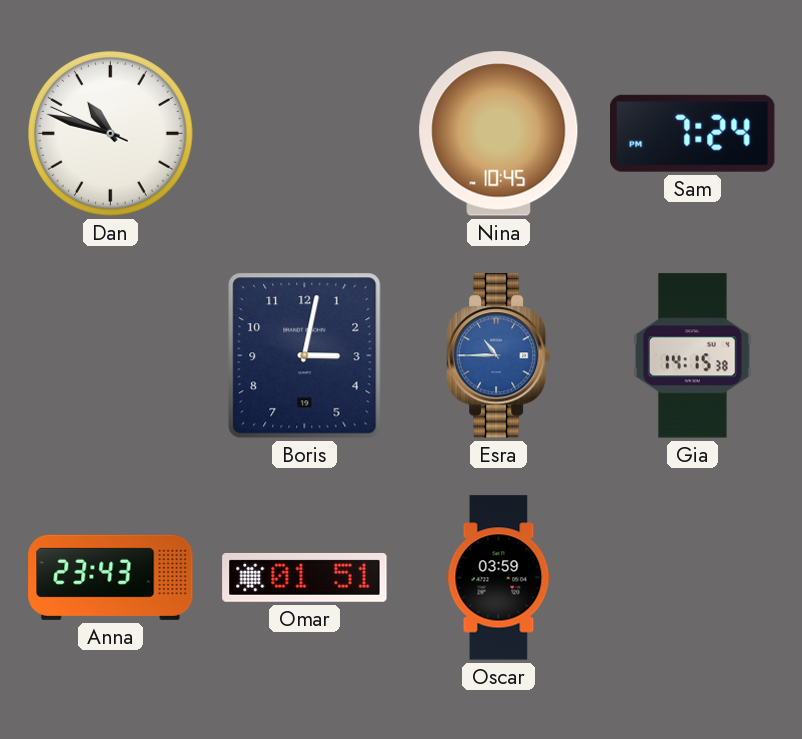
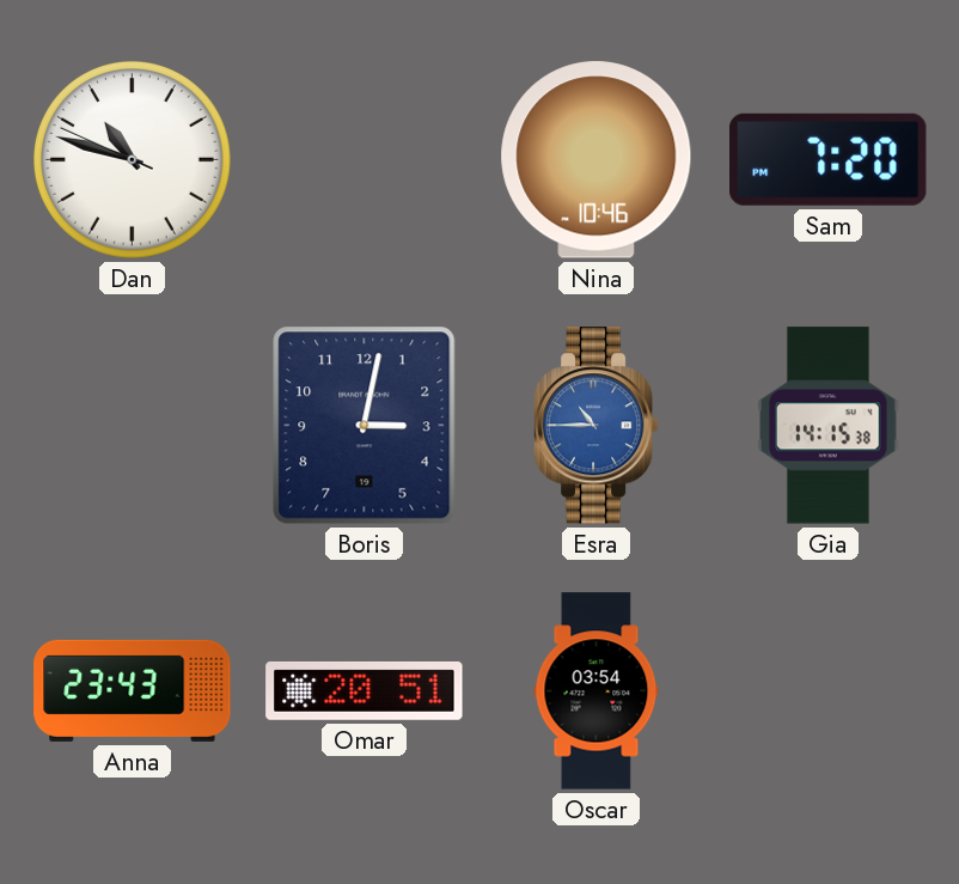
Nina: 10:45 -> 10:46
Sam: 7:24 -> 7:20
Omar: 01:51 -> 20:51
Oscar: 03:59 -> 03:54
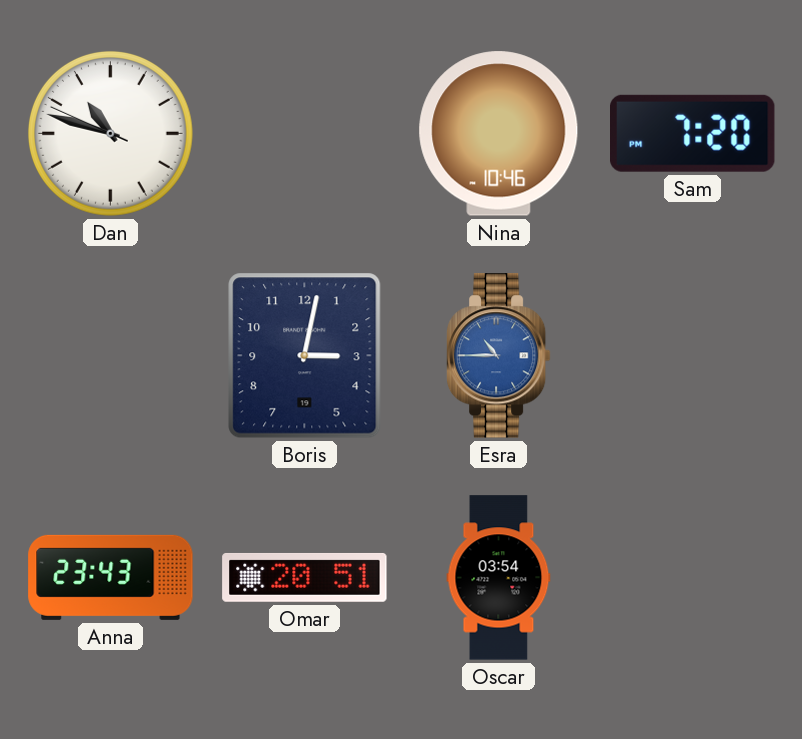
Gia: 14:15 -> none
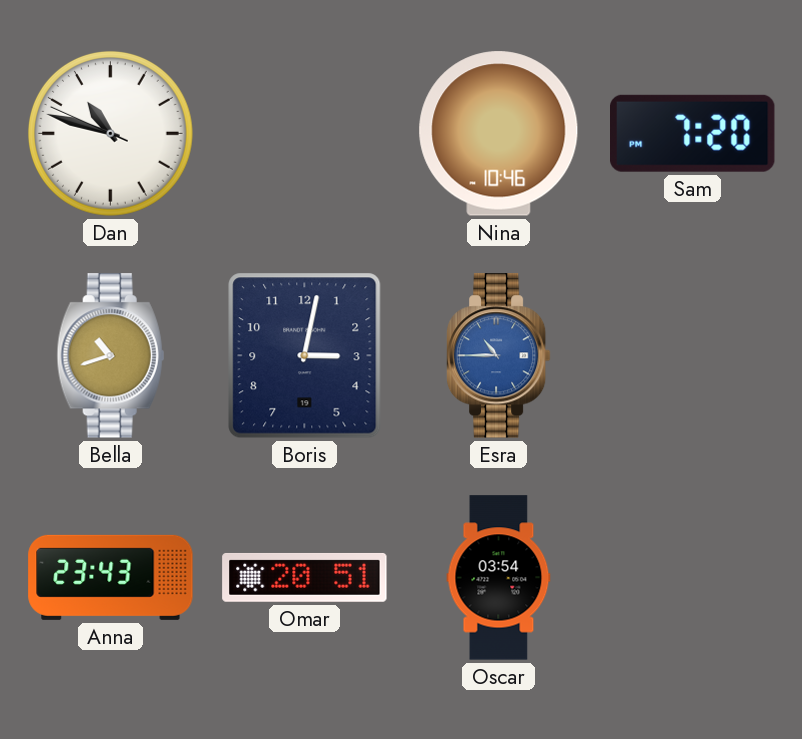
Bella: none -> 10:42
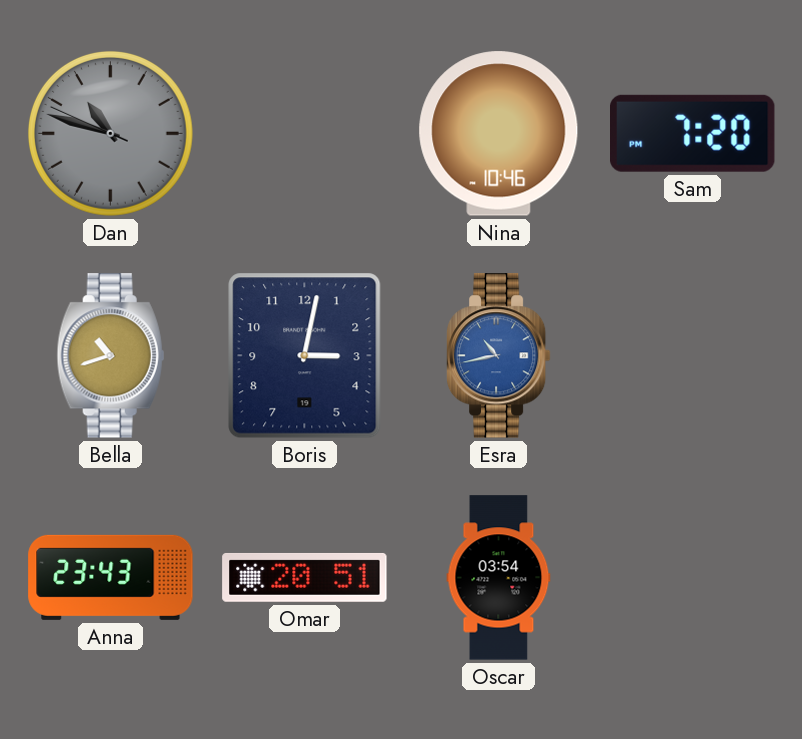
Dan dial: white -> grey
Esra: 10:45 -> 10:43
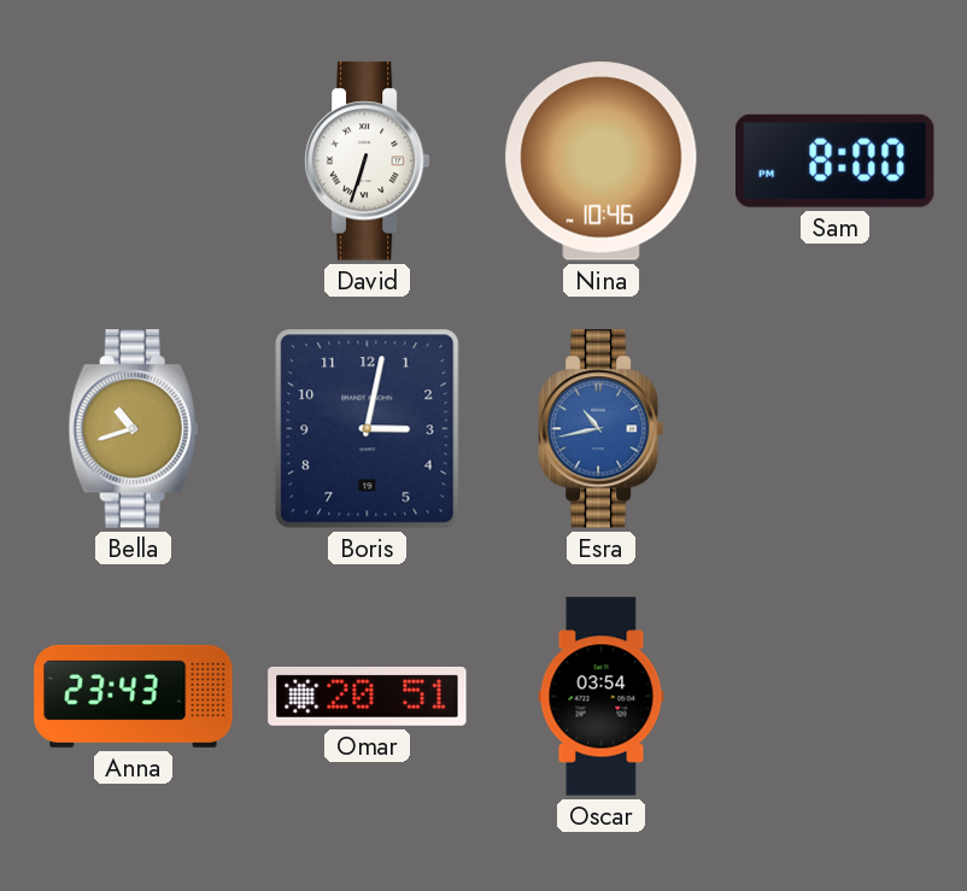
Dan: 10:47 -> none
David: none -> 6:33
Sam: 7:20 -> 8:00
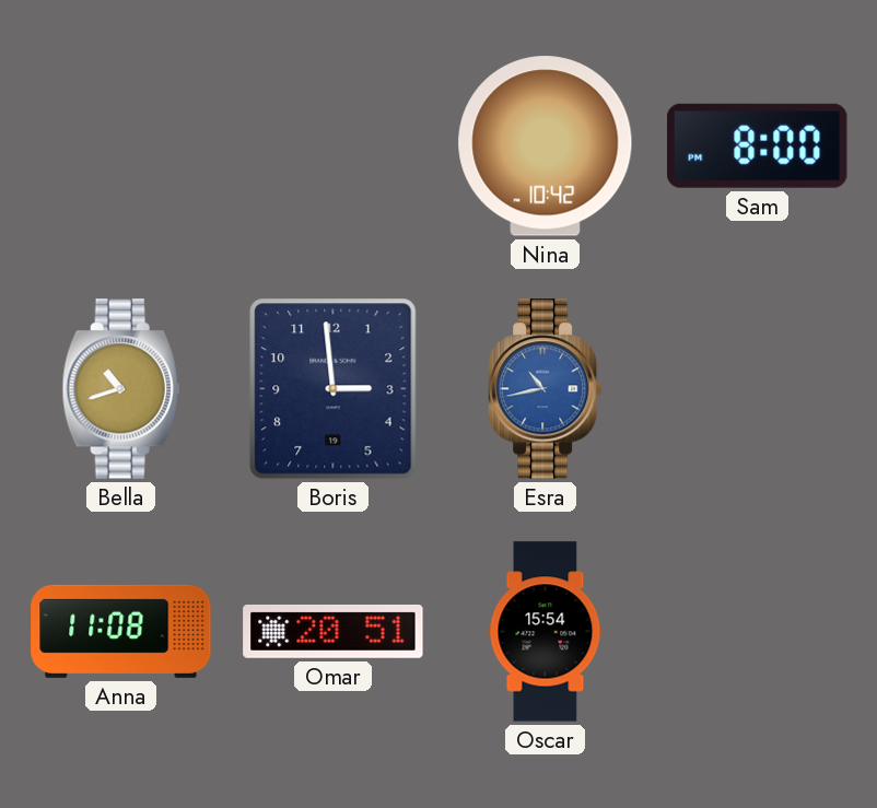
David: 6:33 -> none
Nina: 10:46 -> 10:42
Boris: 3:02 -> 2:59
Anna: 23:43 -> 11:08
Oscar: 03:54 -> 15:54
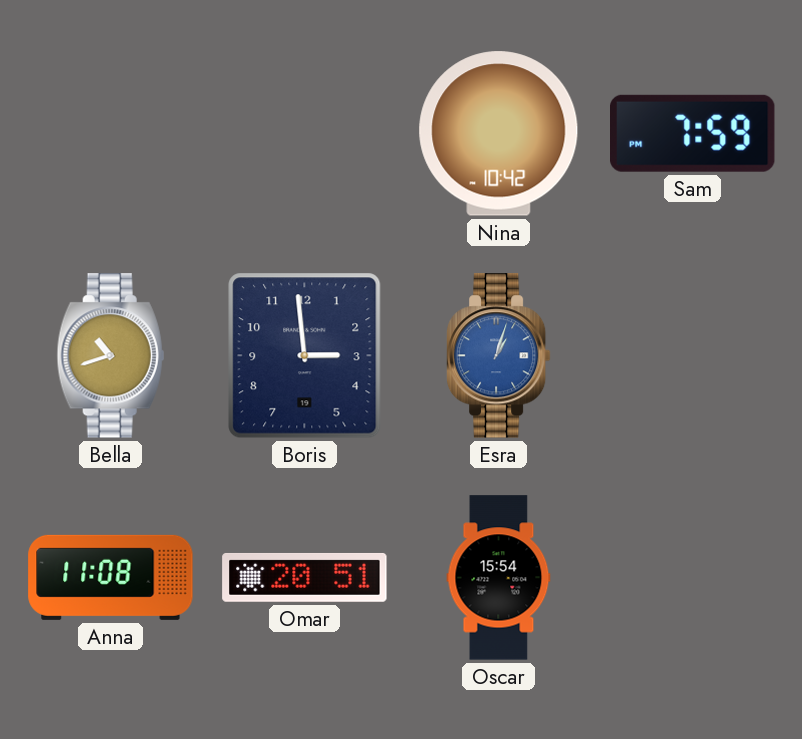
Sam: 8:00 -> 7:59
Esra: 10:43 -> 1:03
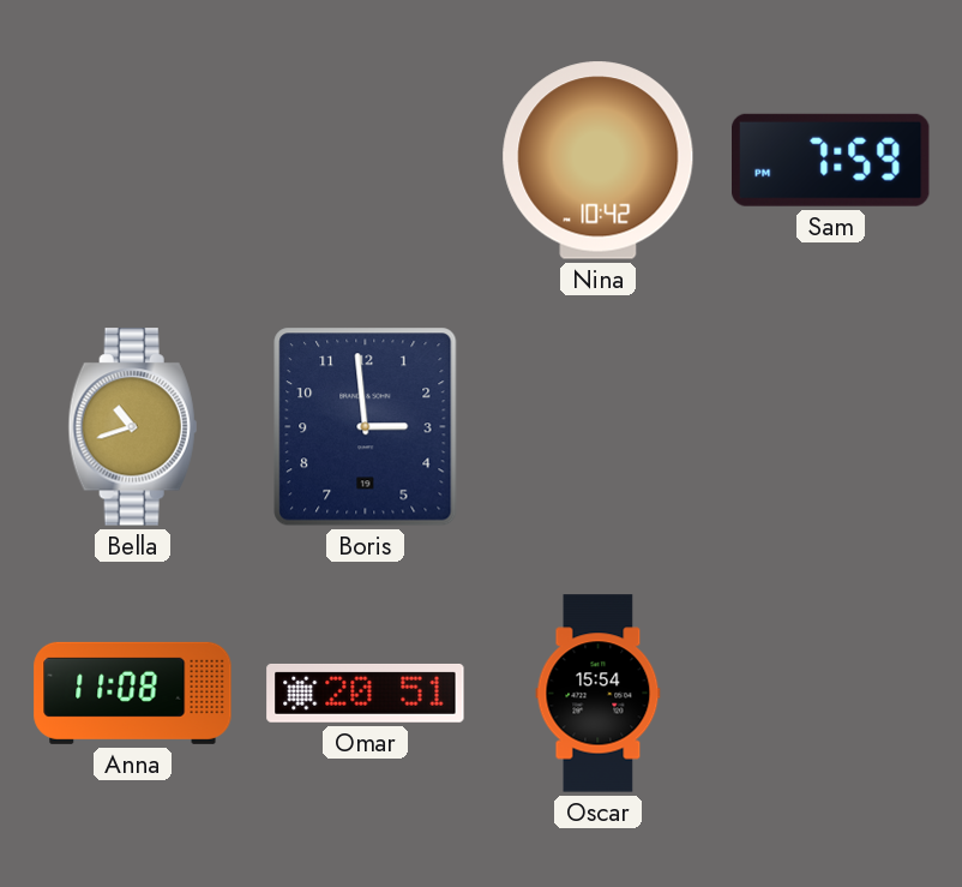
Esra: 1:03 -> none
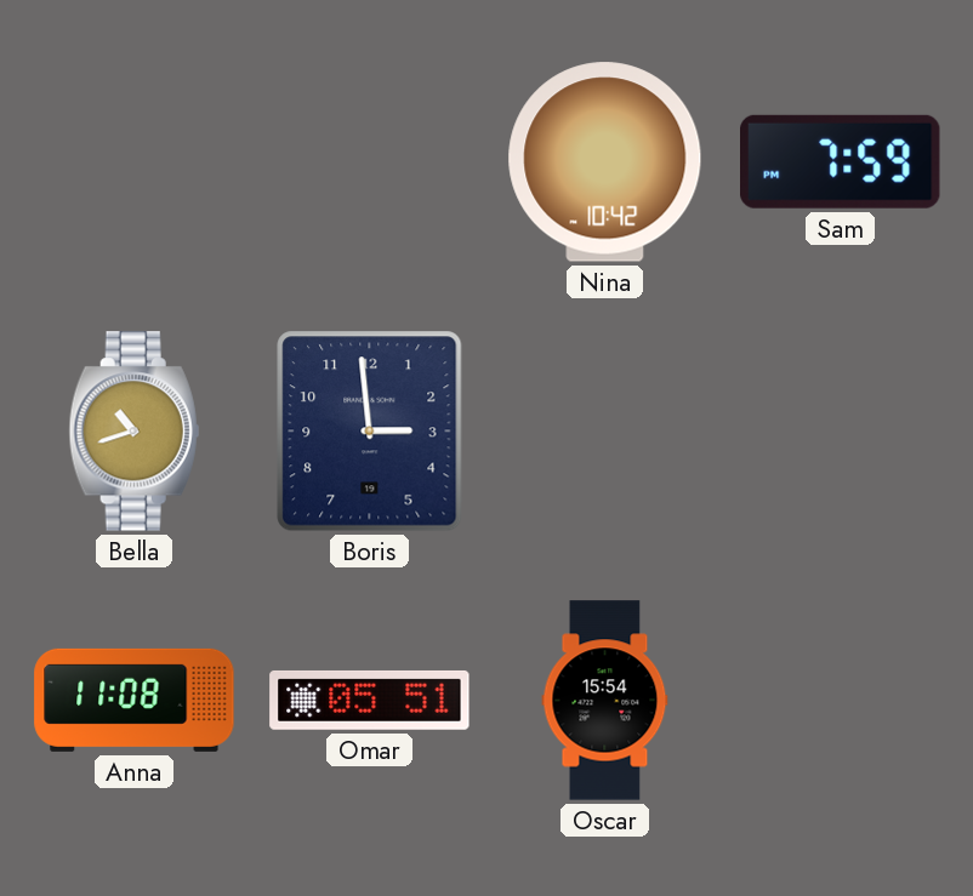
Omar: 20:51 -> 05:51
